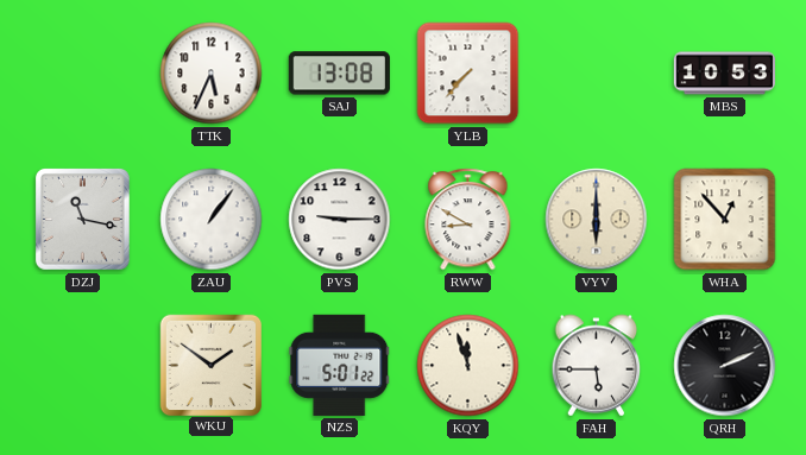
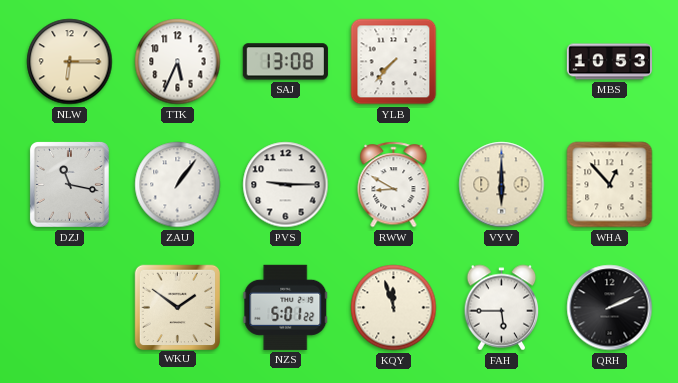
NLW: none -> 6:15
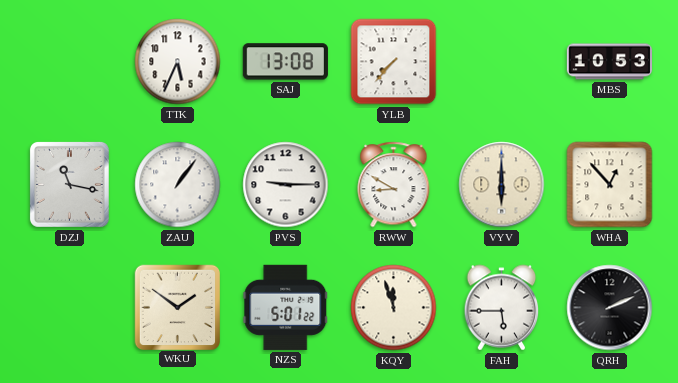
NLW: 6:15 -> none
